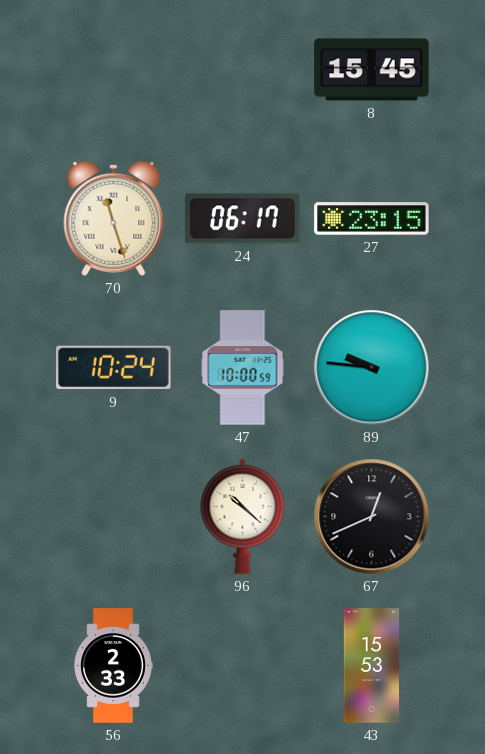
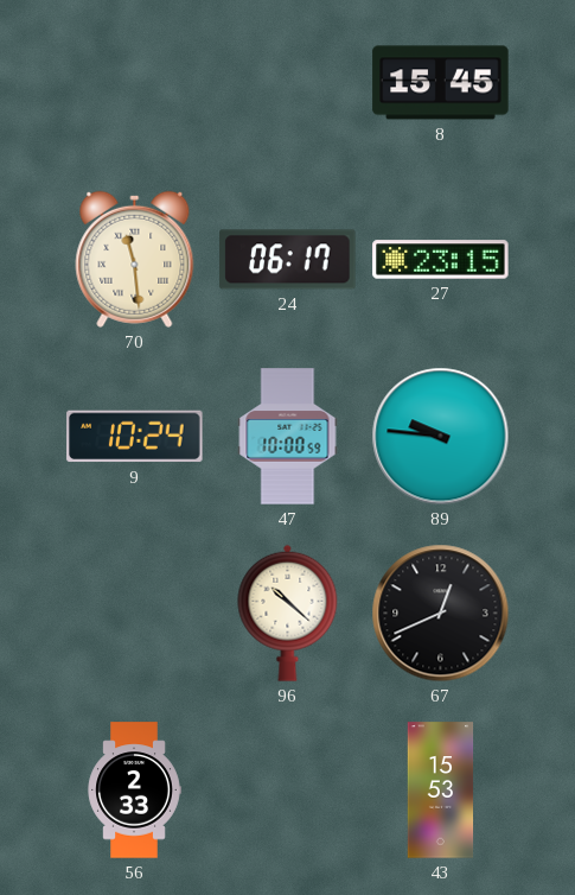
70: 11:27 -> 11:29
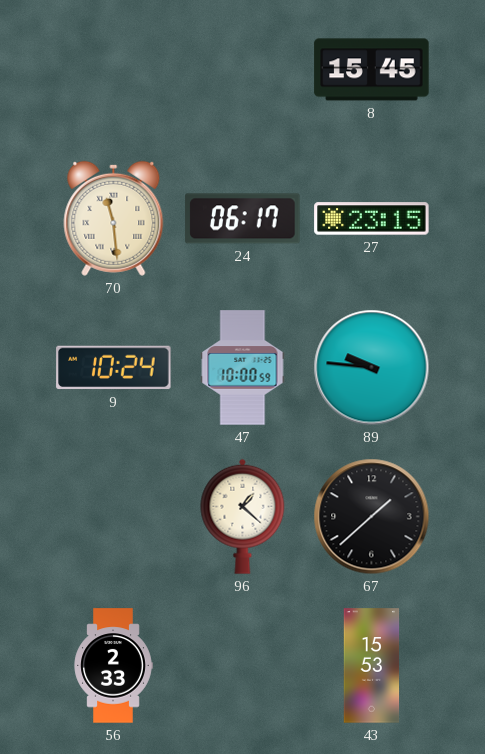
96: 10:22 -> 1:22
67: 12:41 -> 1:38
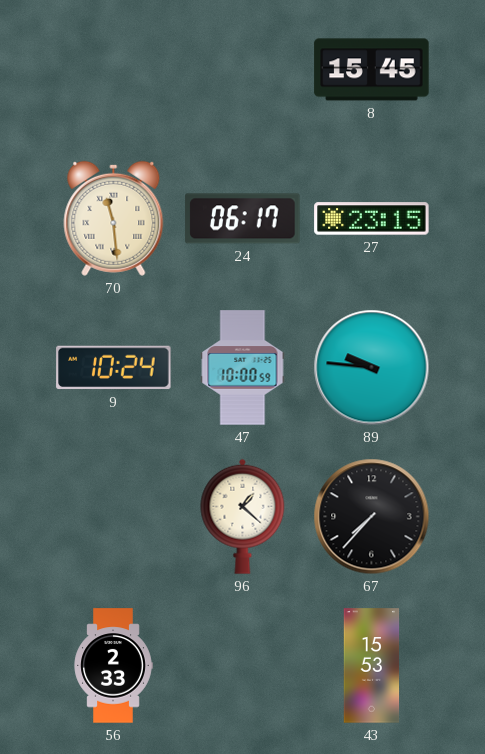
67: 1:38 -> 7:37
